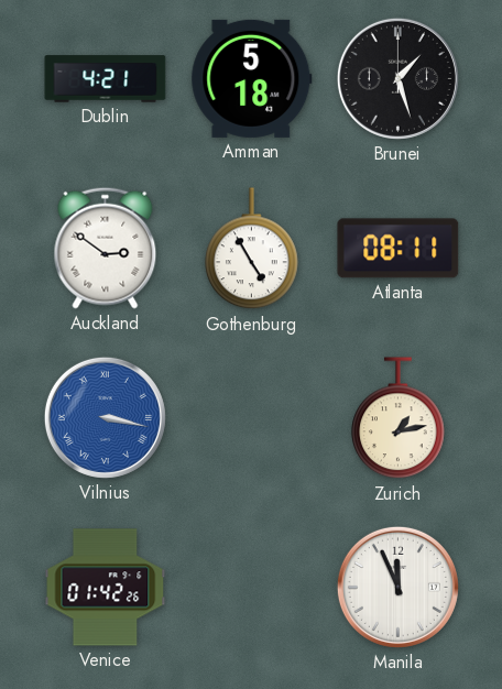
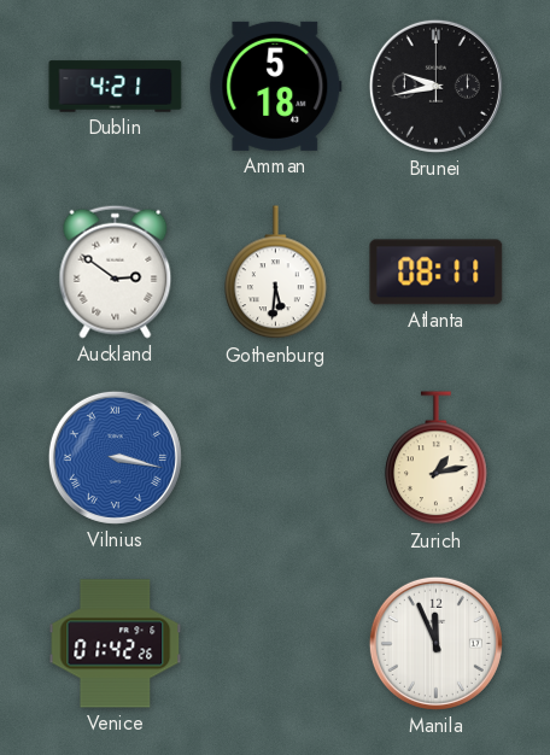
Brunei: 1:27 -> 9:43
Gothenburg: 4:55 -> 5:31
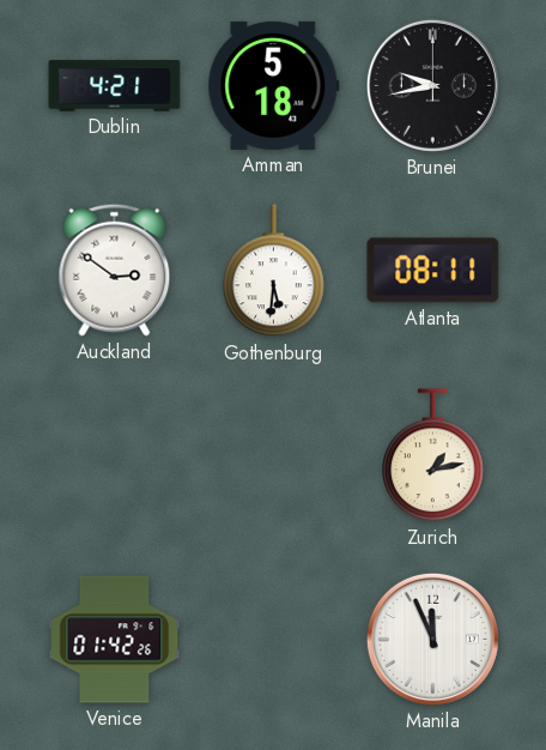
Vilnius: 3:17 -> none
